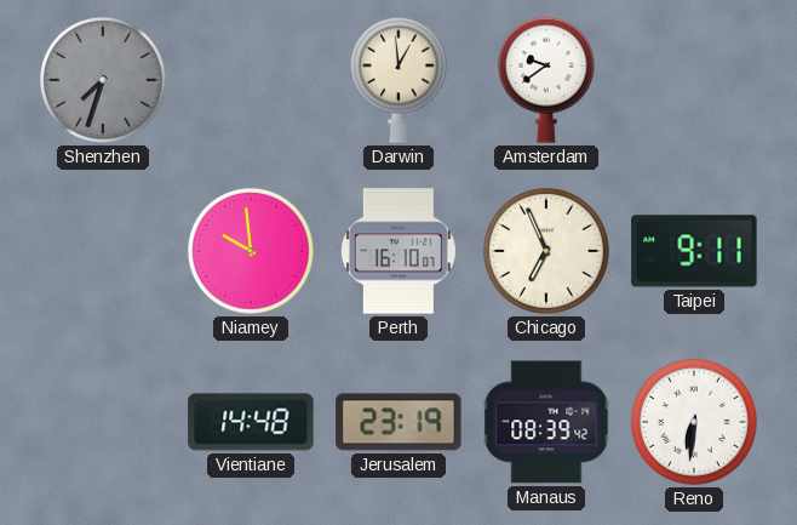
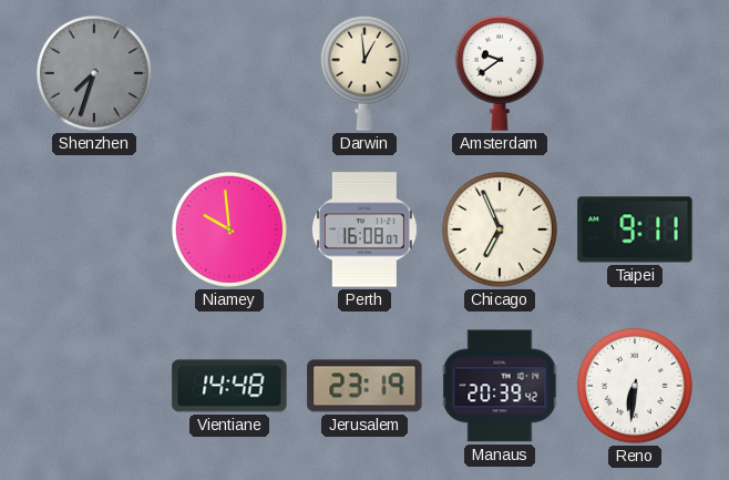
Perth: 16:10 -> 16:08
Manaus: 08:39 -> 20:39
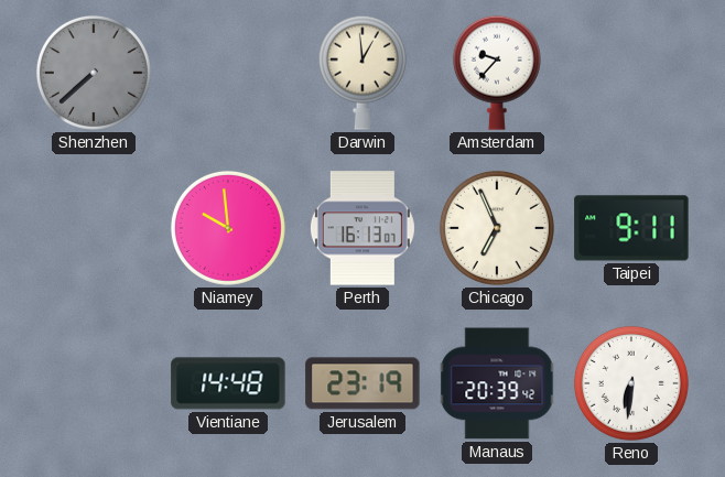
Shenzhen: 7:33 -> 7:38
Amsterdam: 9:39 -> 9:37
Perth: 16:08 -> 16:13
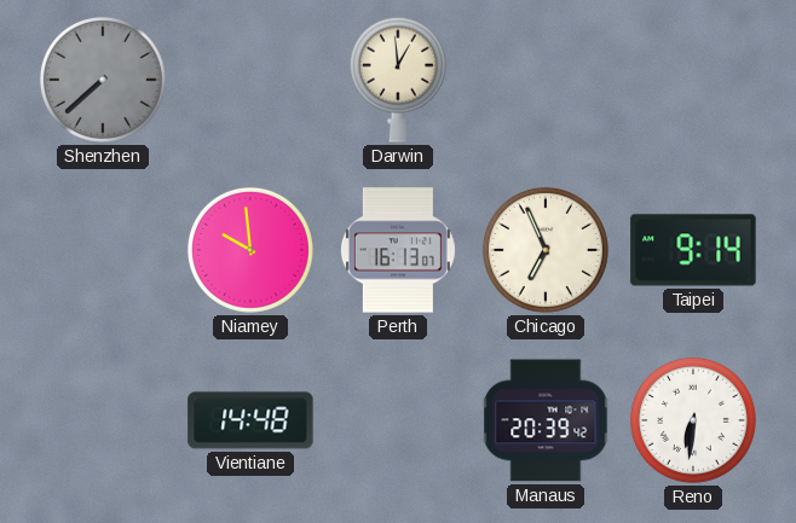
Amsterdam: 9:37 -> none
Taipei: 9:11 -> 9:14
Jerusalem: 23:19 -> none
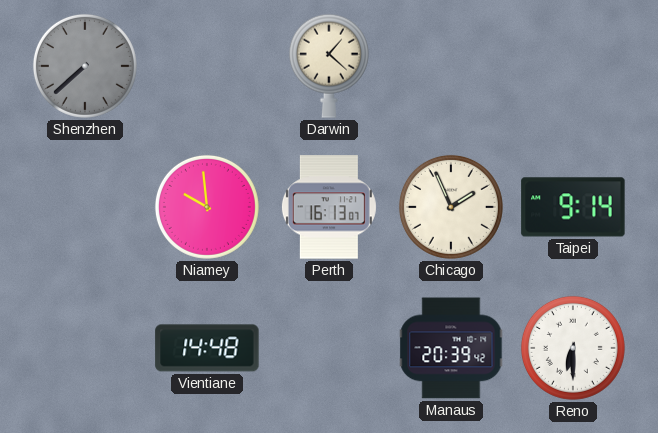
Darwin: 12:59 -> 1:22
Chicago: 6:56 -> 1:56
Reno: 6:31 -> 6:30
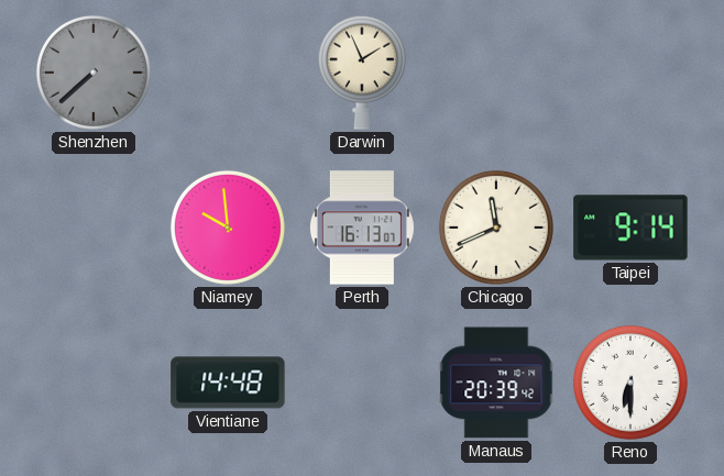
Darwin: 1:22 -> 1:56
Chicago: 1:56 -> 11:41
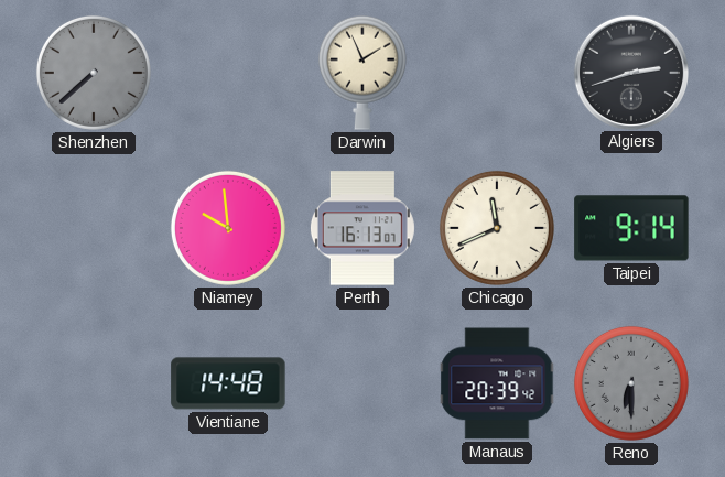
Algiers: none -> 2:42
Reno dial: white -> grey
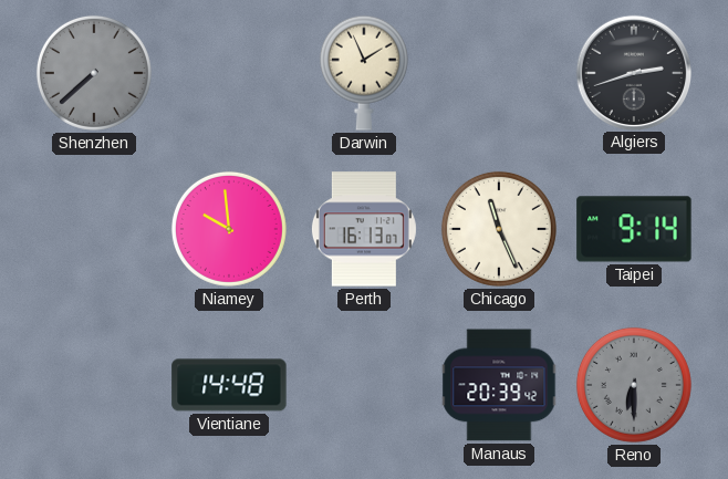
Chicago: 11:41 -> 11:26
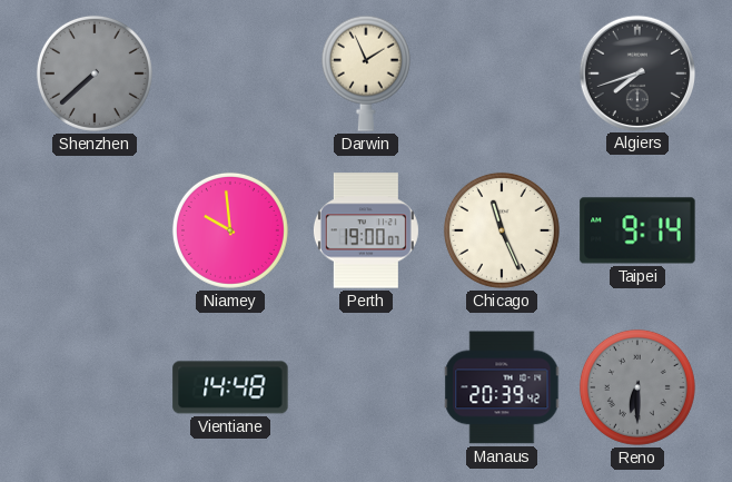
Algiers: 2:42 -> 7:42
Perth: 16:13 -> 19:00
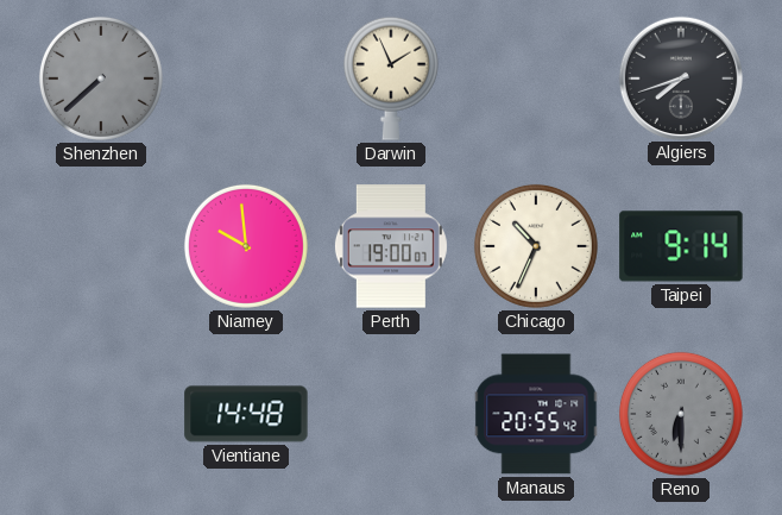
Chicago: 11:26 -> 10:34
Manaus: 20:39 -> 20:55
